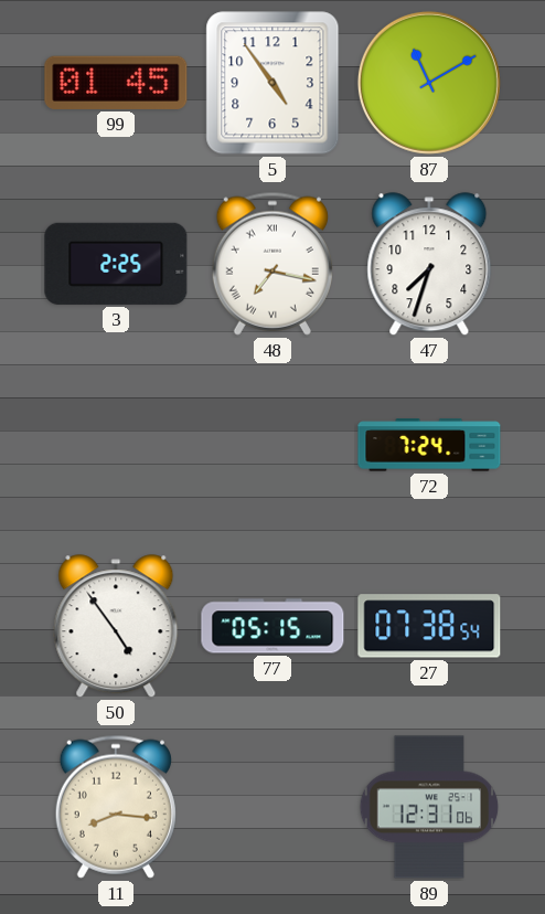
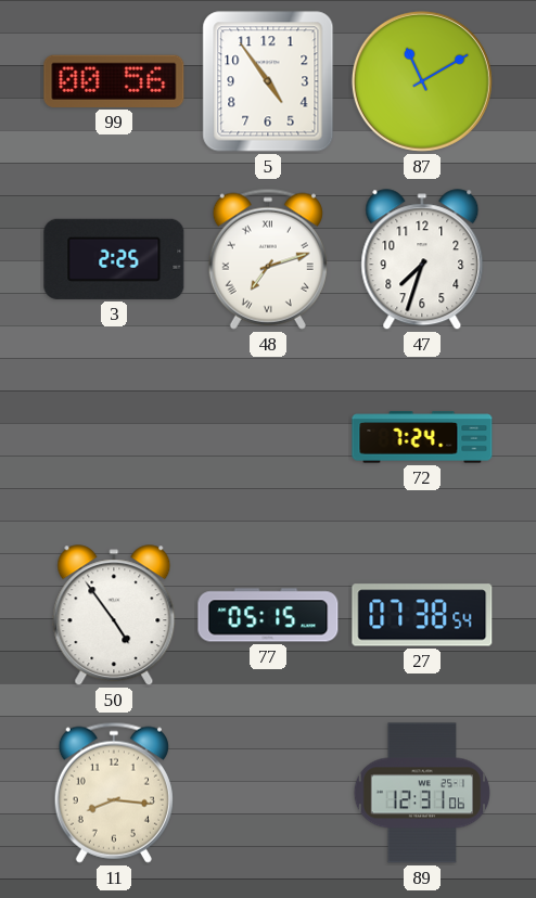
99: 01:45 -> 00:56
48: 7:17 -> 7:12
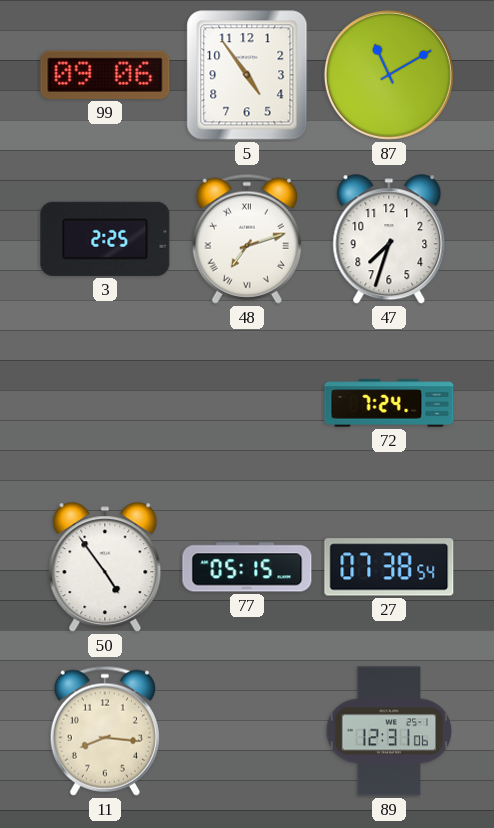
99: 00:56 -> 09:06
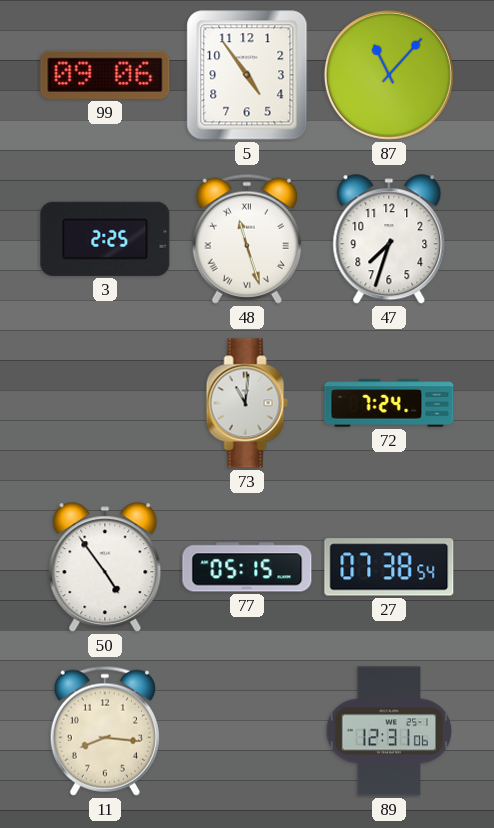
87: 11:10 -> 11:07
48: 7:12 -> 11:27
73: none -> 11:01
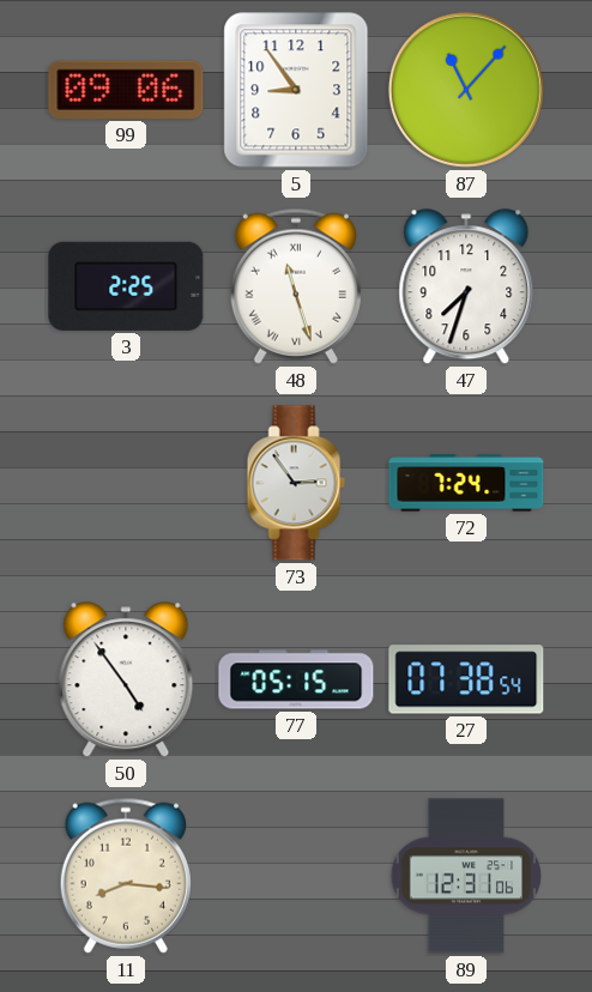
5: 4:54 -> 8:54
73: 11:01 -> 2:54
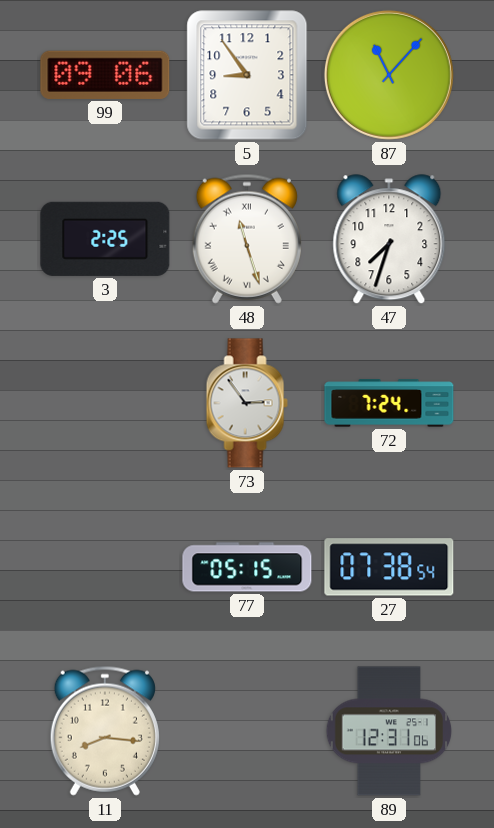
50: 4:54 -> none
